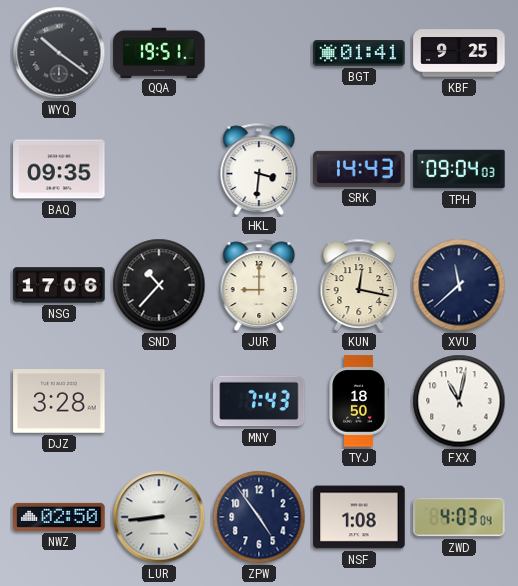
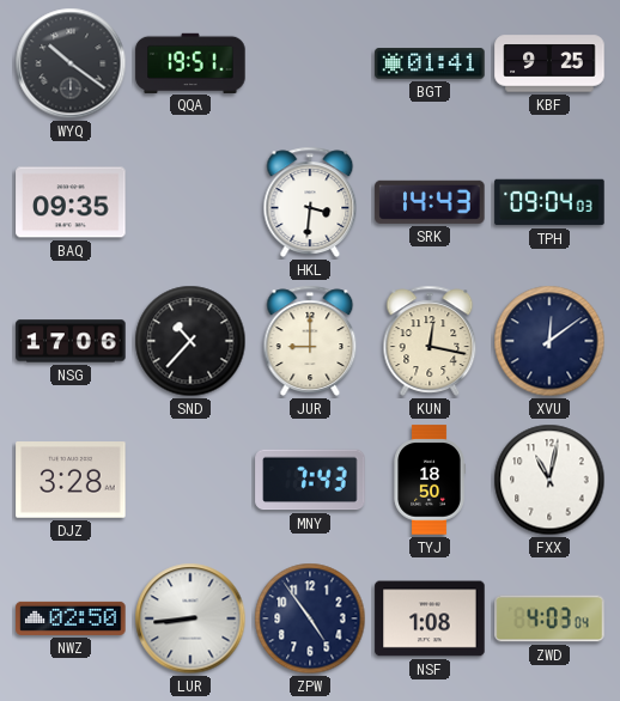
XVU: 11:38 -> 12:09
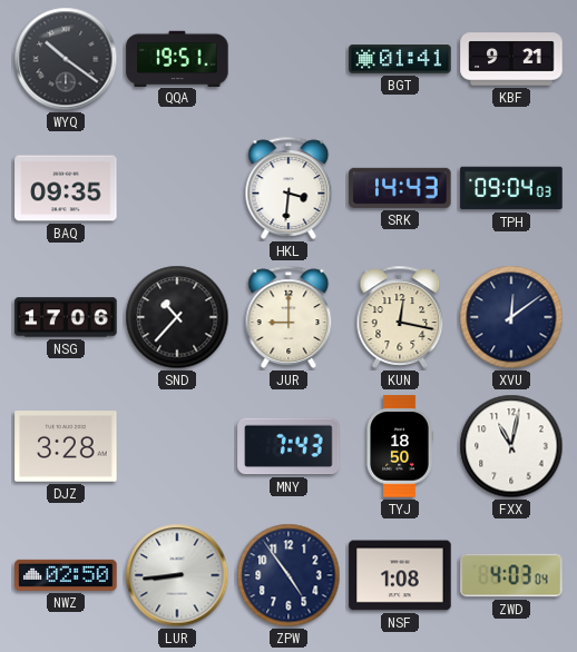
KBF: 9:25 -> 9:21
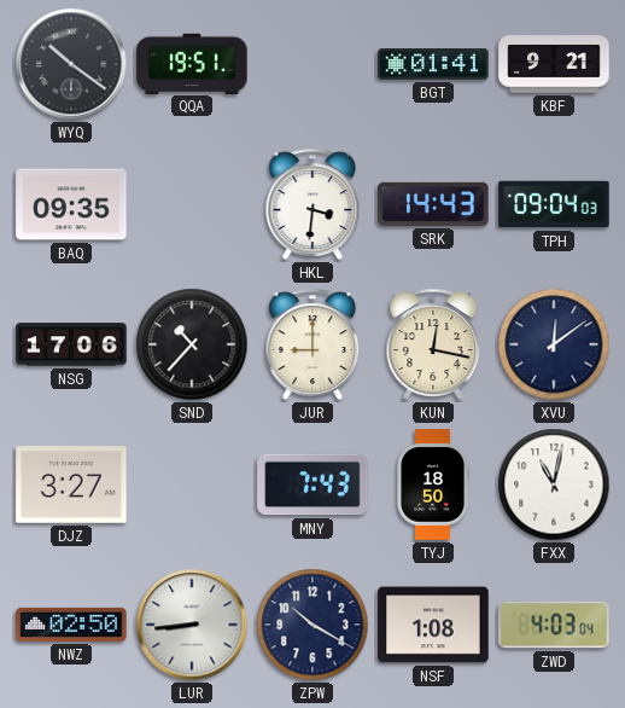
DJZ: 3:28 -> 3:27
ZPW: 4:54 -> 10:20
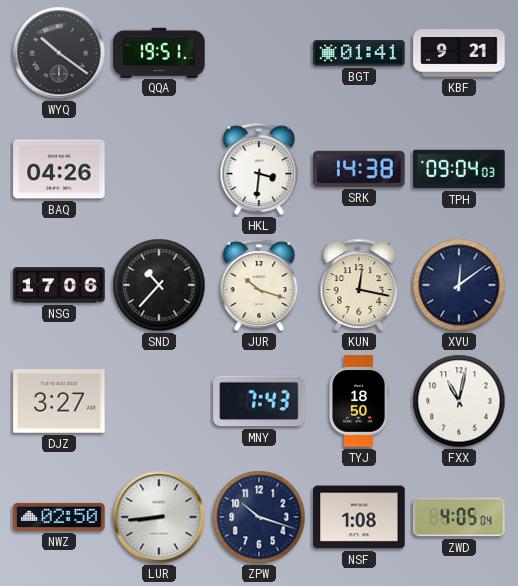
BAQ: 09:35 -> 04:26
SRK: 14:43 -> 14:38
JUR: 9:00 -> 10:18
ZPW: 10:20 -> 10:18
ZWD: 4:03 -> 4:05
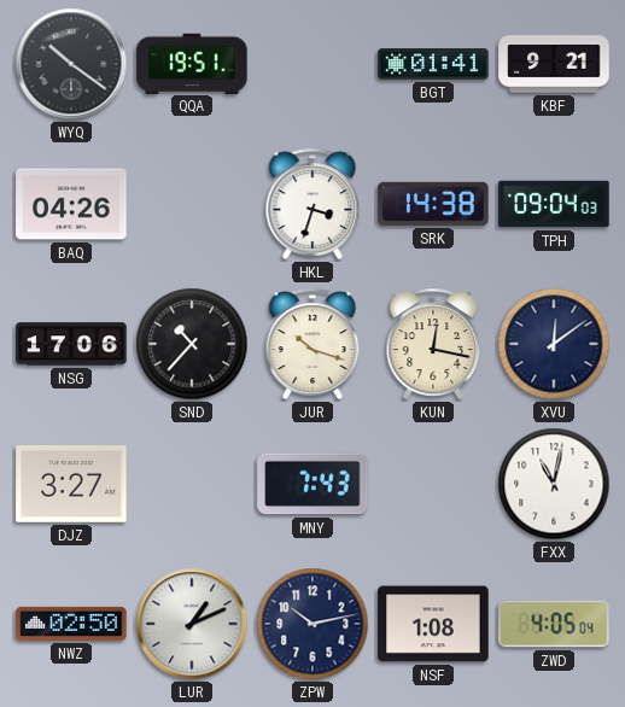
HKL: 3:31 -> 3:33
TYJ: 18:50 -> none
LUR: 8:44 -> 1:11
ZPW: 10:18 -> 10:13
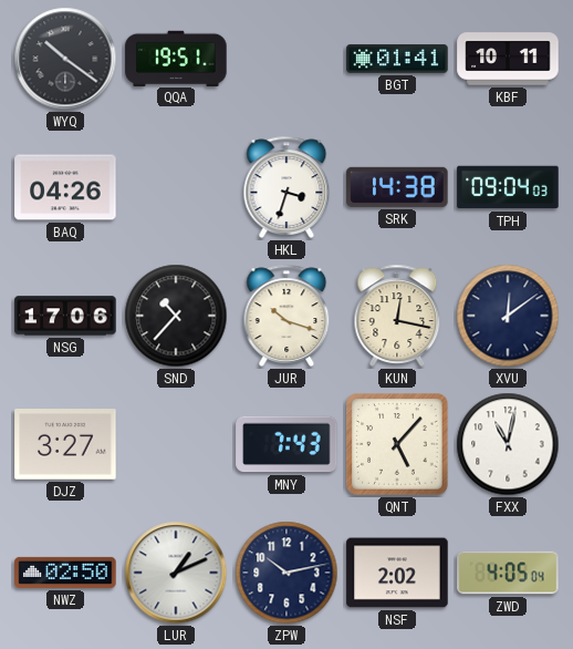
KBF: 9:21 -> 10:11
QNT: none -> 5:07
NSF: 1:08 -> 2:02
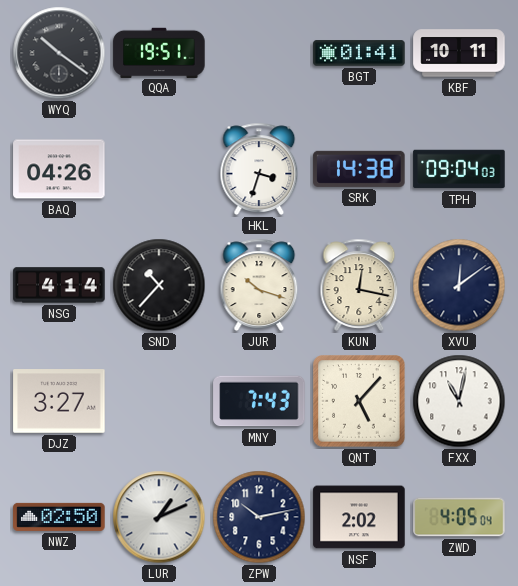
NSG: 17:06 -> 4:14
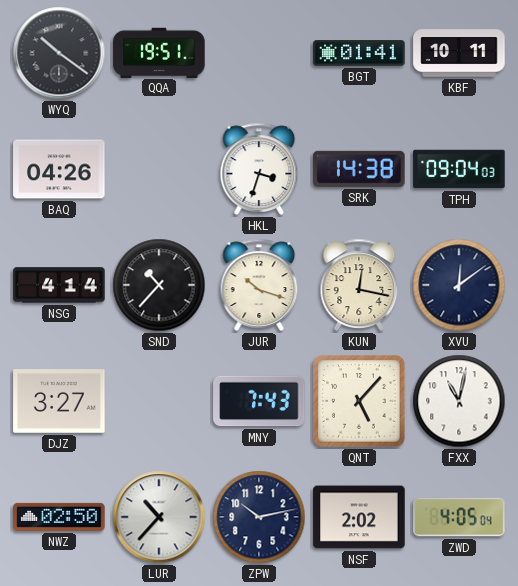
LUR: 1:11 -> 10:37
